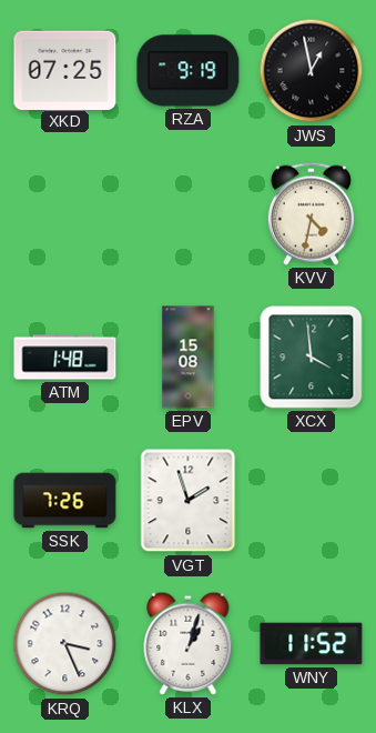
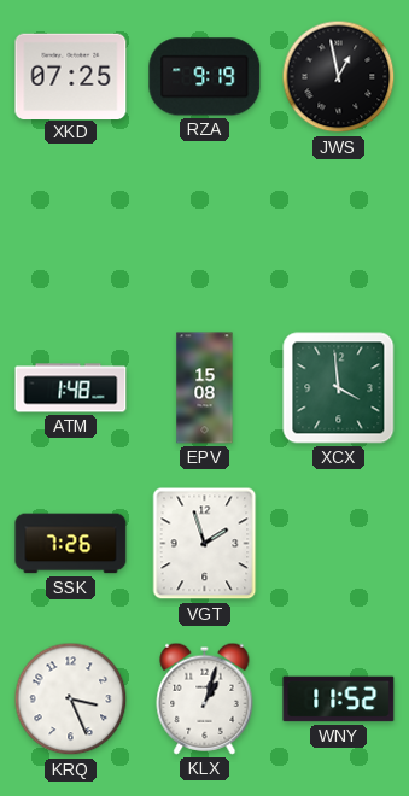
KVV: 4:32 -> none
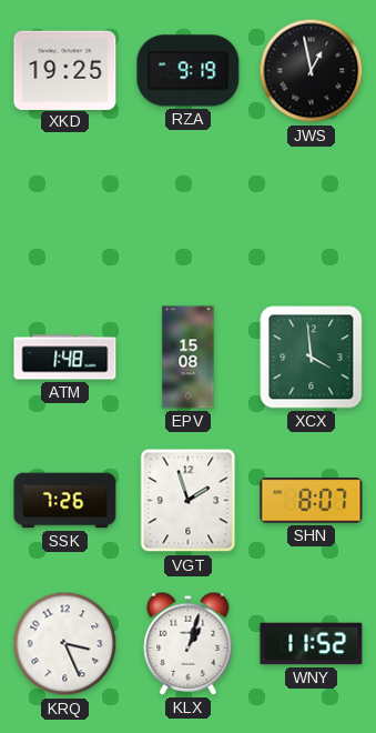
XKD: 07:25 -> 19:25
SHN: none -> 8:07
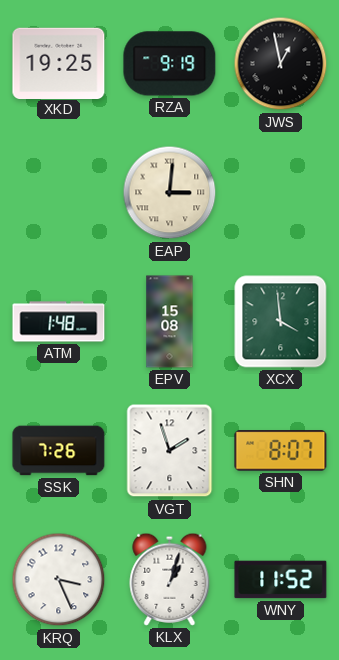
EAP: none -> 3:01
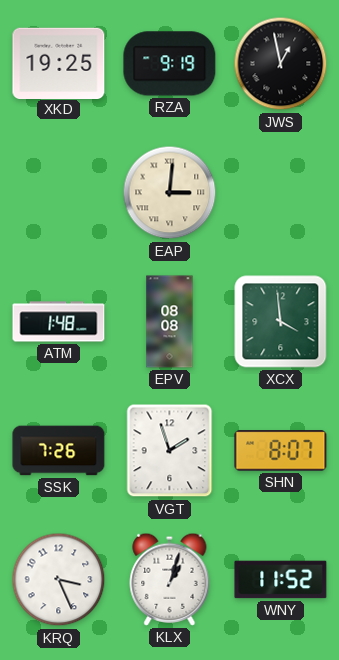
EPV: 15:08 -> 08:08
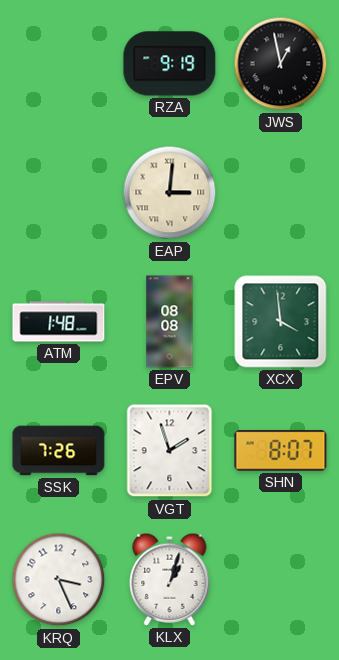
XKD: 19:25 -> none
WNY: 11:52 -> none
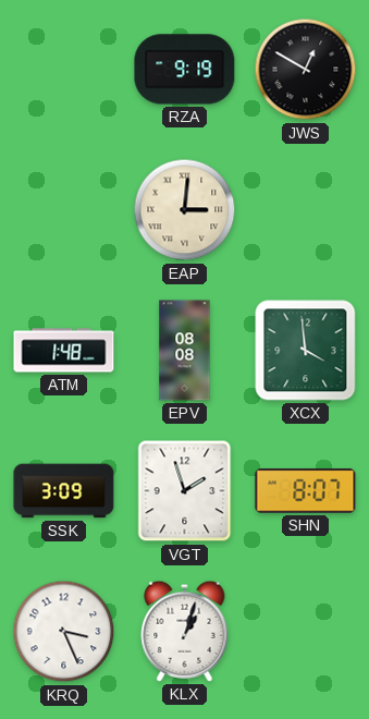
JWS: 12:58 -> 12:50
SSK: 7:26 -> 3:09
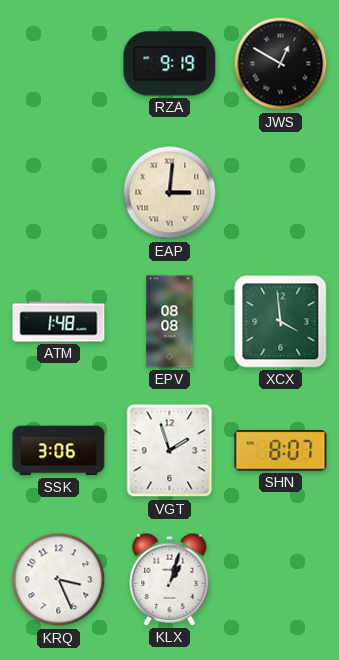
SSK: 3:09 -> 3:06
